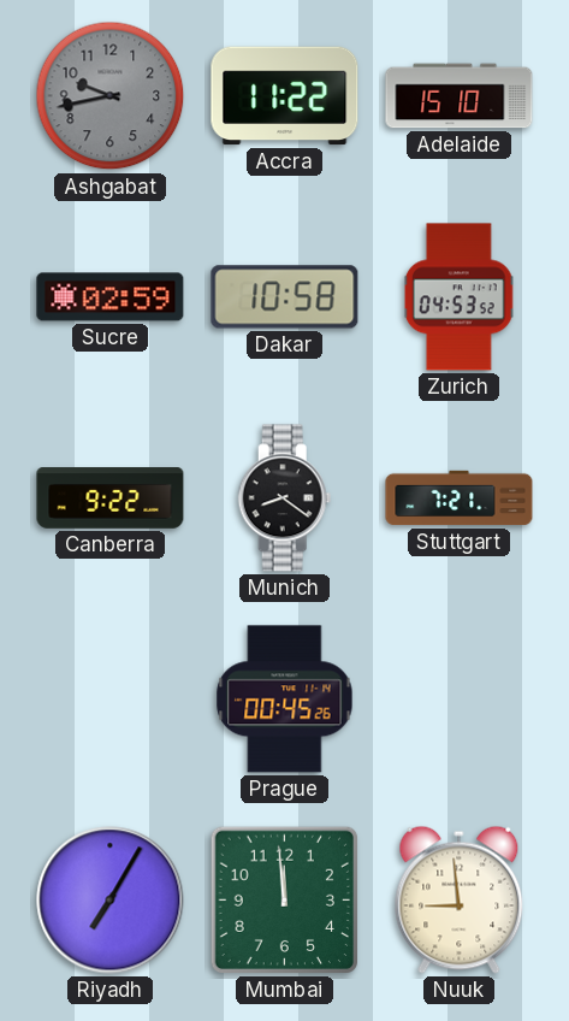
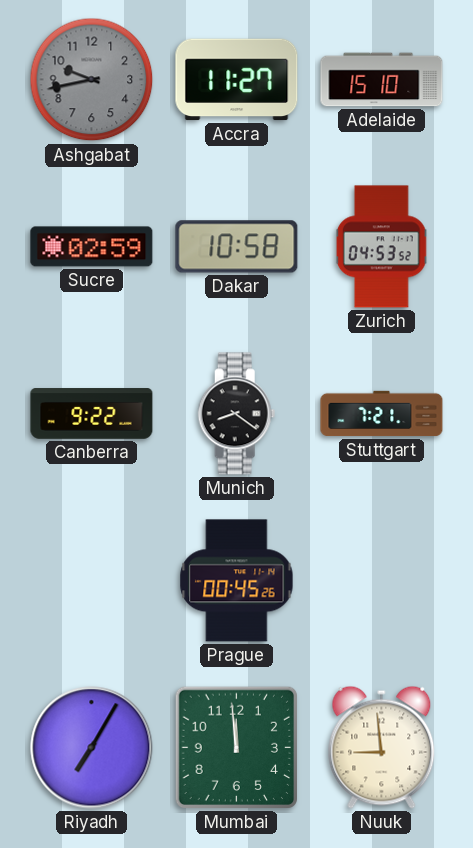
Accra: 11:22 -> 11:27
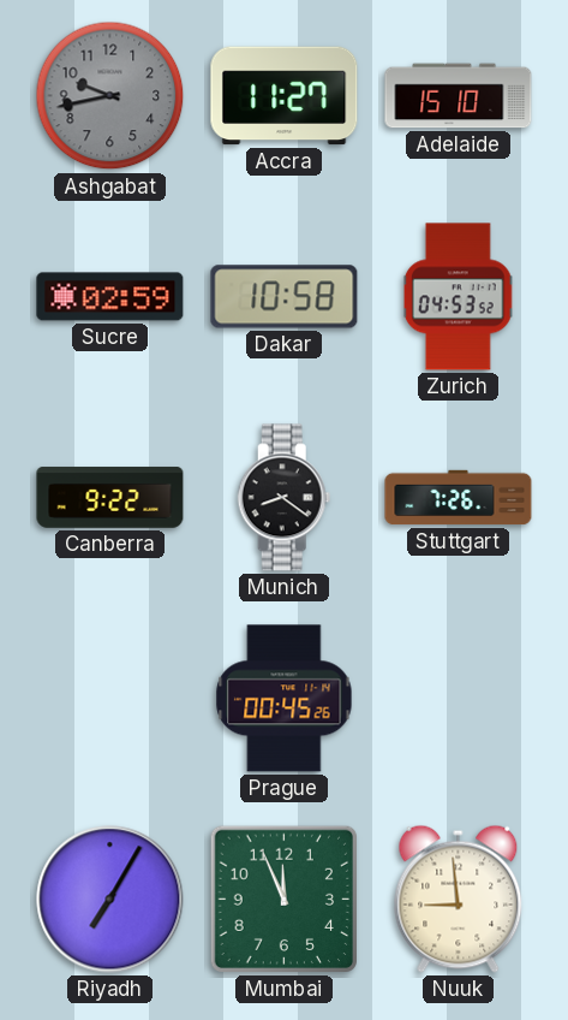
Stuttgart: 7:21 -> 7:26
Mumbai: 11:59 -> 11:56
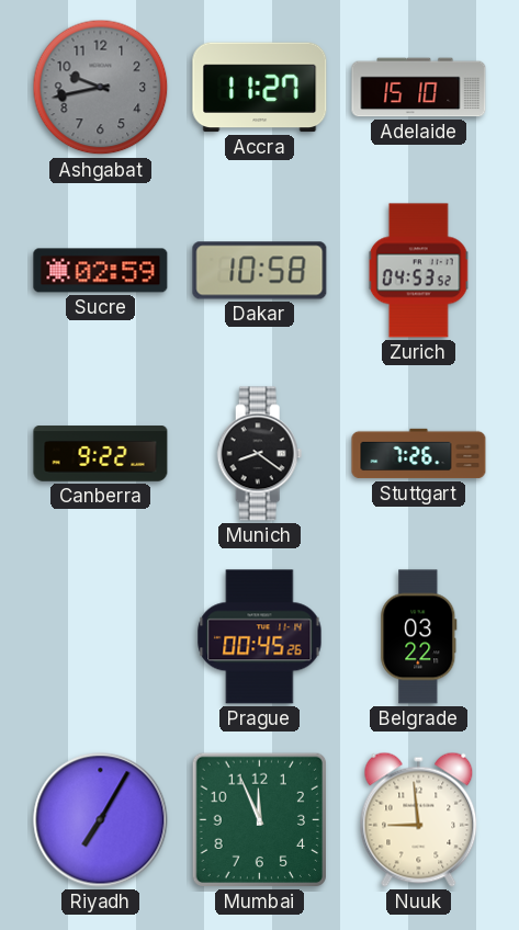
Belgrade: none -> 03:22
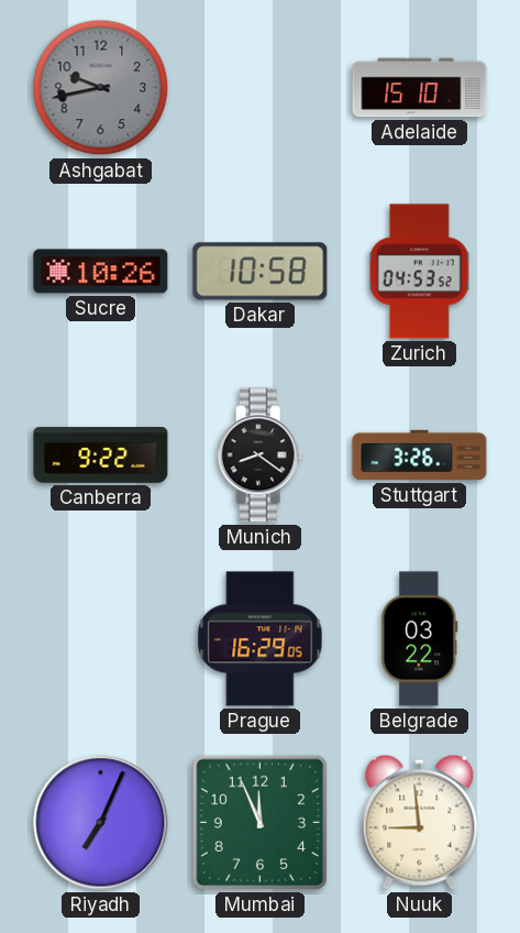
Accra: 11:27 -> none
Sucre: 02:59 -> 10:26
Stuttgart: 7:26 -> 3:26
Prague: 00:45 -> 16:29
Riyadh: 7:05 -> 7:04
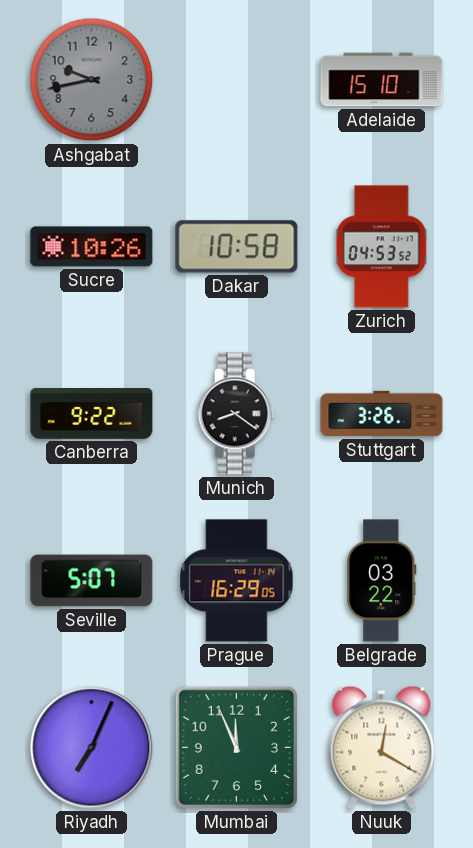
Seville: none -> 5:07
Nuuk: 8:59 -> 12:20
